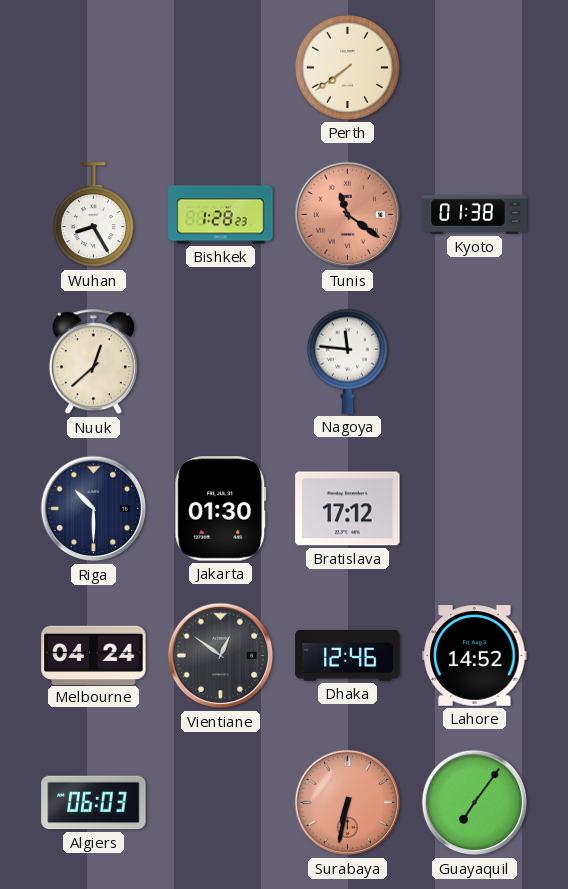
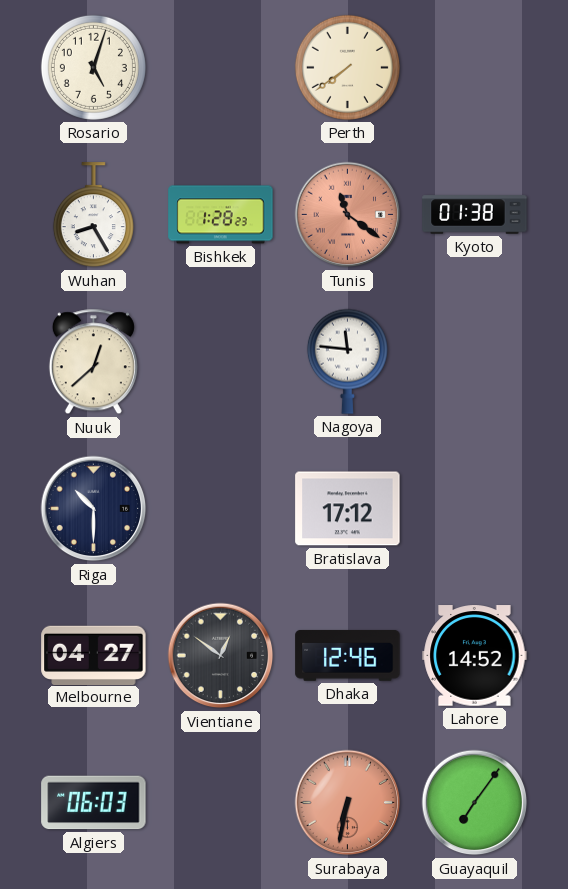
Rosario: none -> 5:03
Jakarta: 01:30 -> none
Melbourne: 04:24 -> 04:27
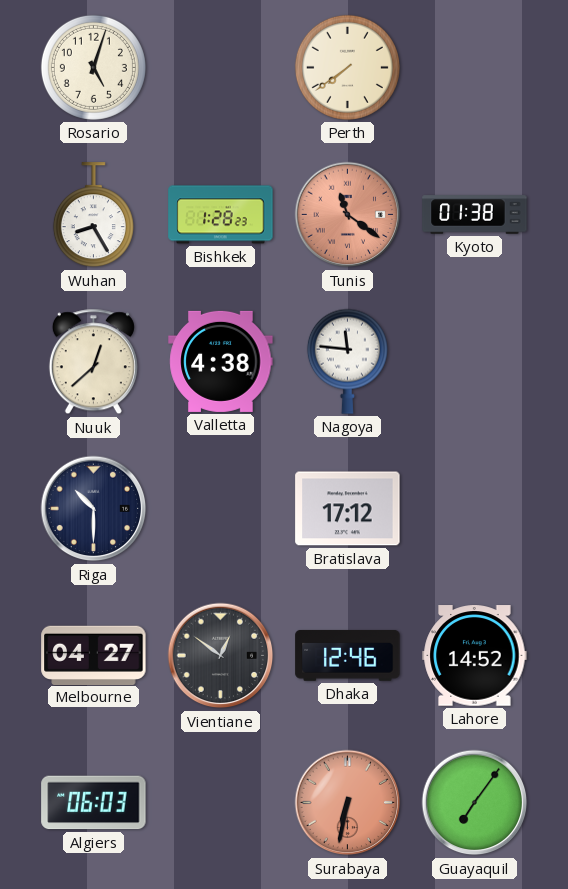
Valletta: none -> 4:38
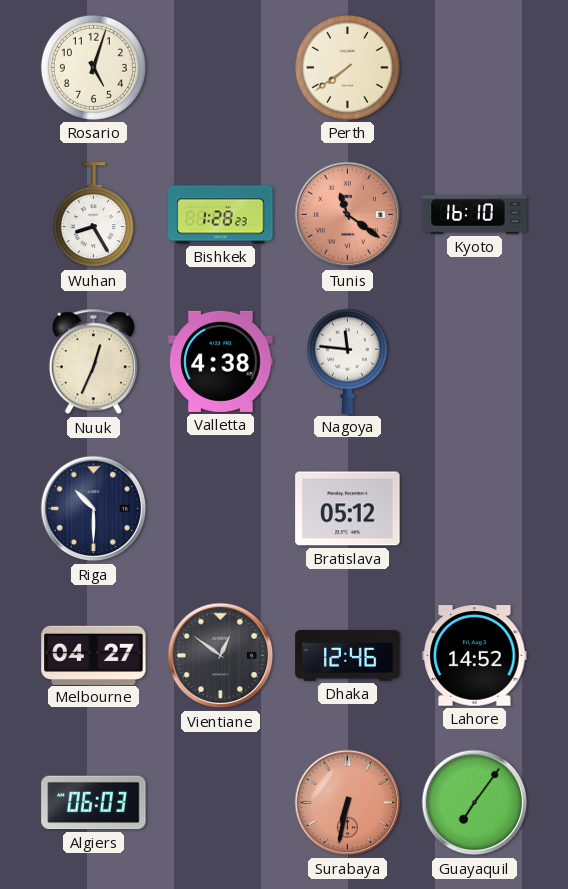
Kyoto: 01:38 -> 16:10
Nuuk: 12:38 -> 12:34
Bratislava: 17:12 -> 05:12
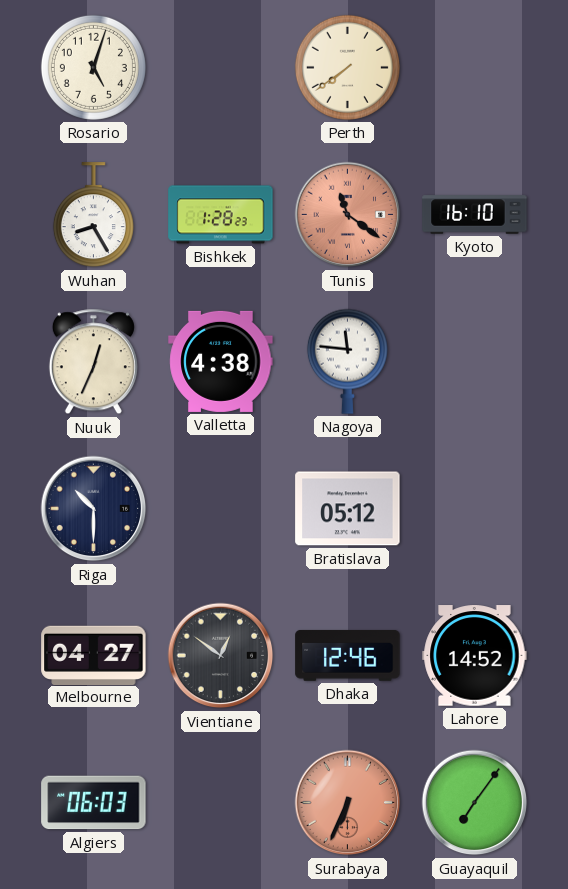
Surabaya: 6:32 -> 6:34
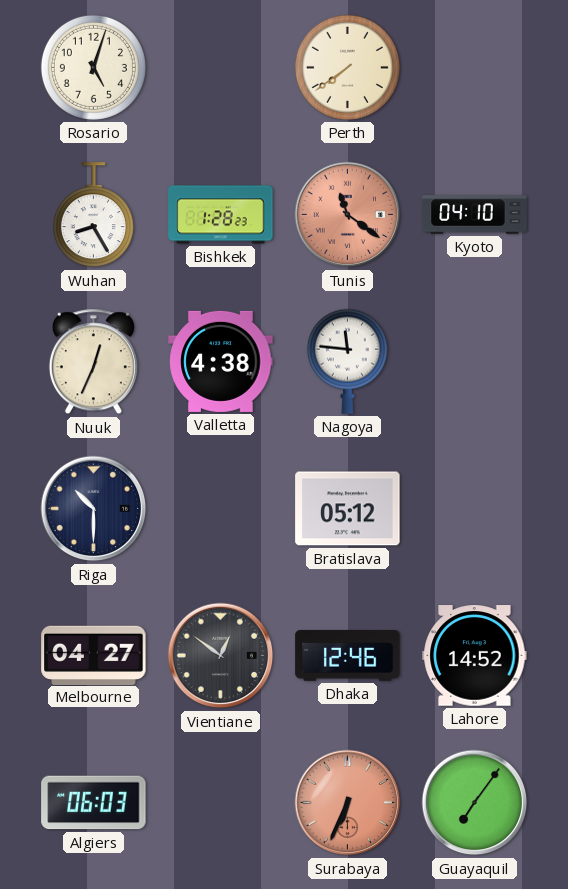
Kyoto: 16:10 -> 04:10
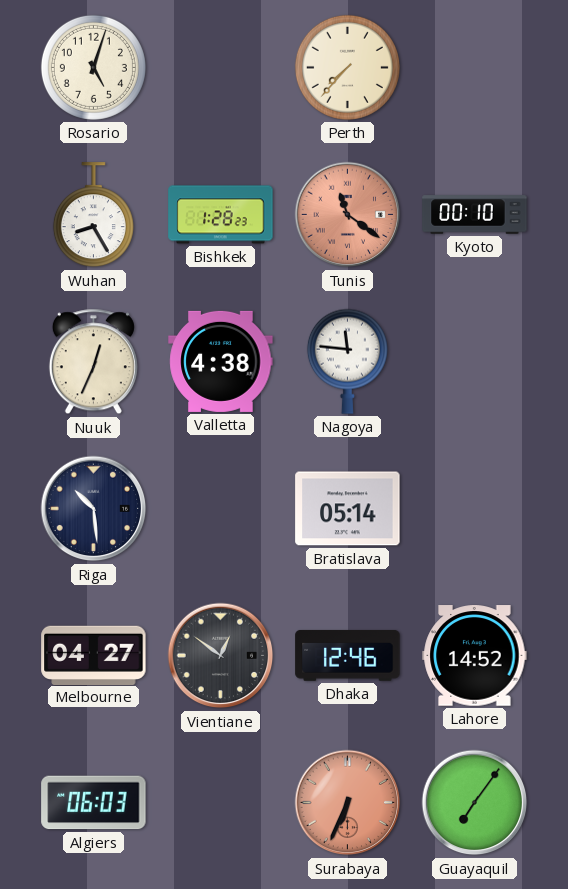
Perth: 7:39 -> 7:37
Kyoto: 04:10 -> 00:10
Riga: 10:30 -> 10:29
Bratislava: 05:12 -> 05:14
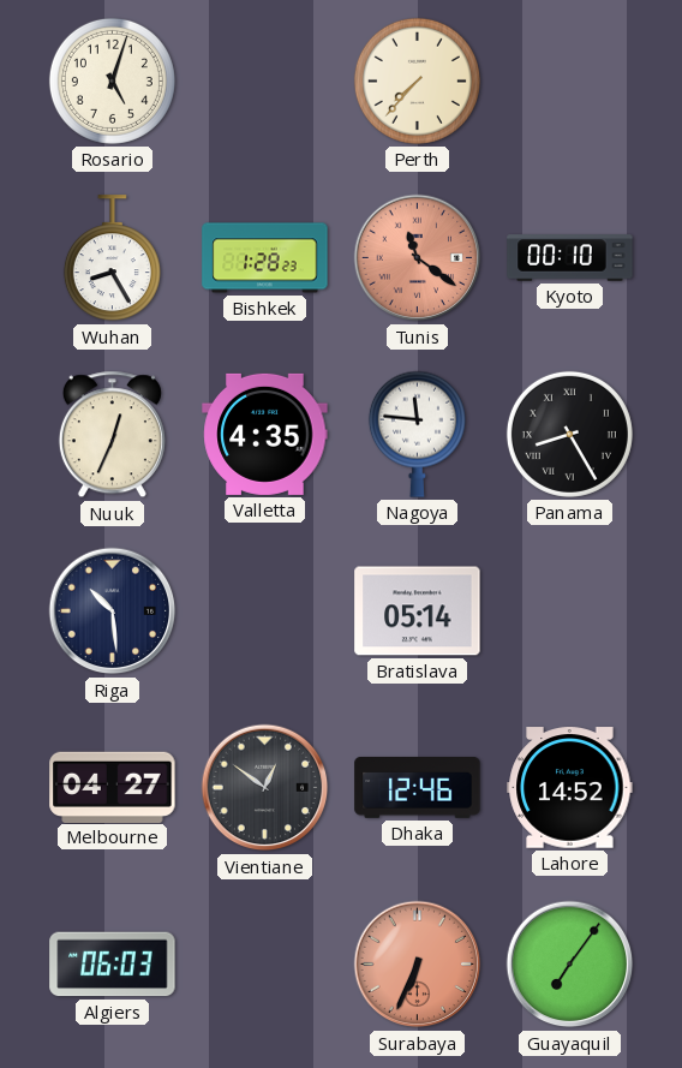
Valletta: 4:38 -> 4:35
Panama: none -> 8:25
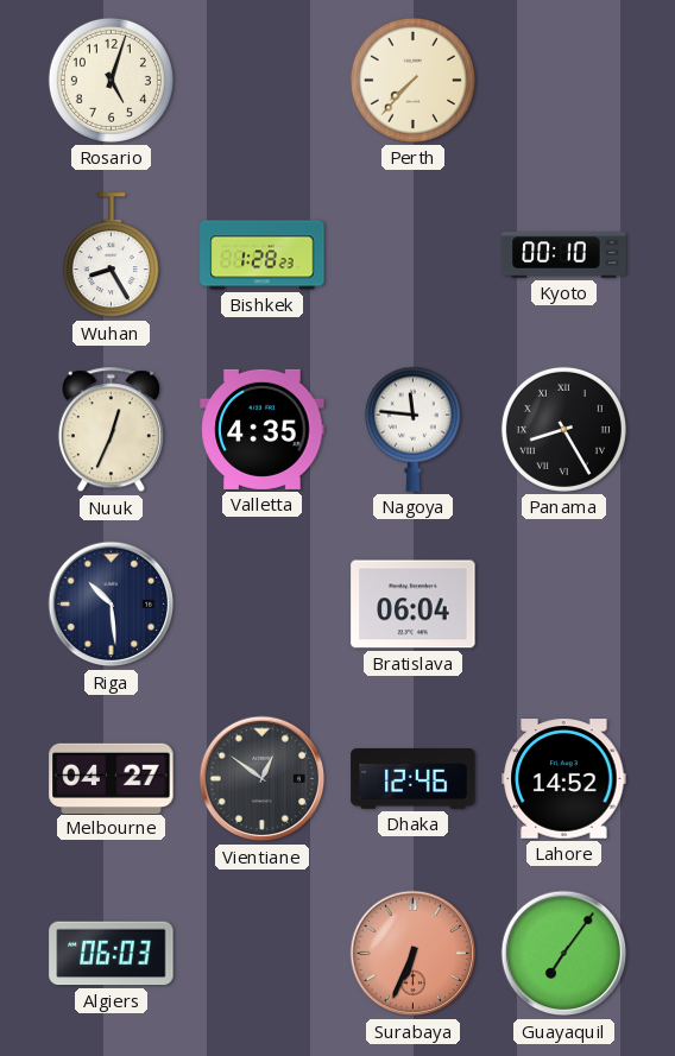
Tunis: 11:21 -> none
Bratislava: 05:14 -> 06:04
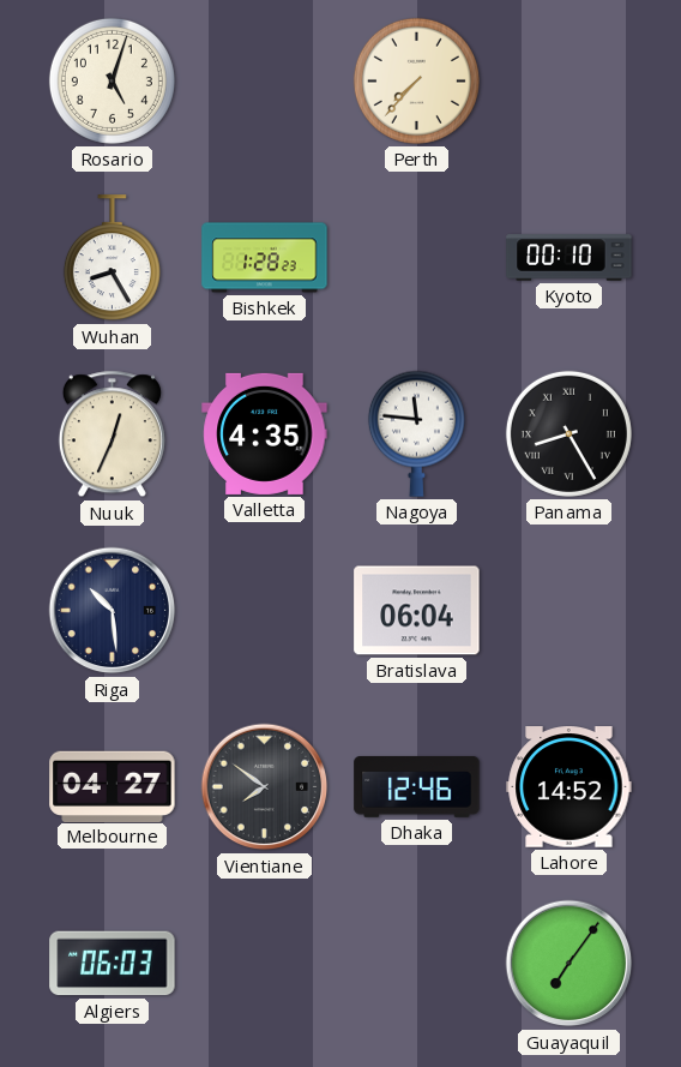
Vientiane: 12:51 -> 7:51
Surabaya: 6:34 -> none
